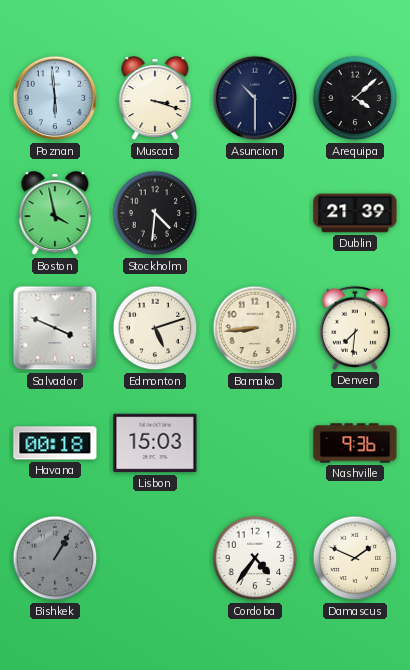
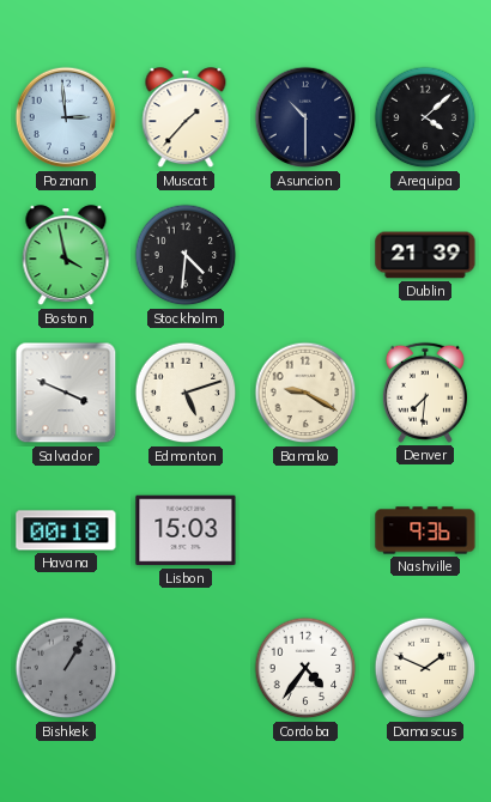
Poznan: 5:59 -> 2:59
Muscat: 3:18 -> 1:37
Bamako: 8:44 -> 9:20
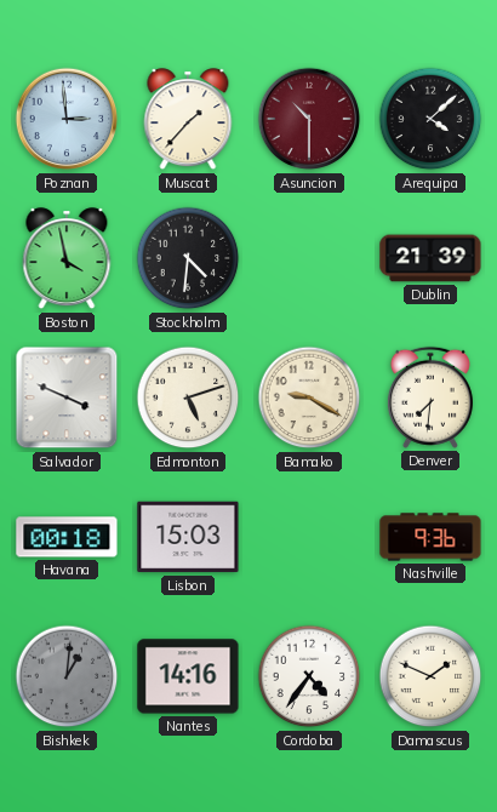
Asuncion dial: navy -> burgundy
Bishkek: 1:05 -> 1:01
Nantes: none -> 14:16
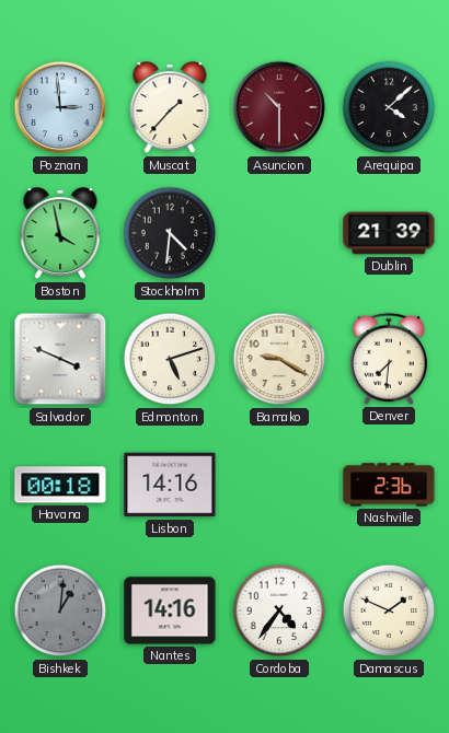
Lisbon: 15:03 -> 14:16
Nashville: 9:36 -> 2:36
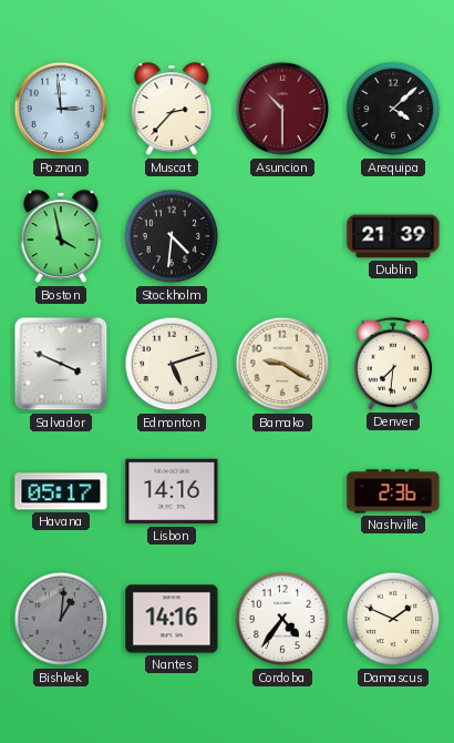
Muscat: 1:37 -> 2:37
Havana: 00:18 -> 05:17
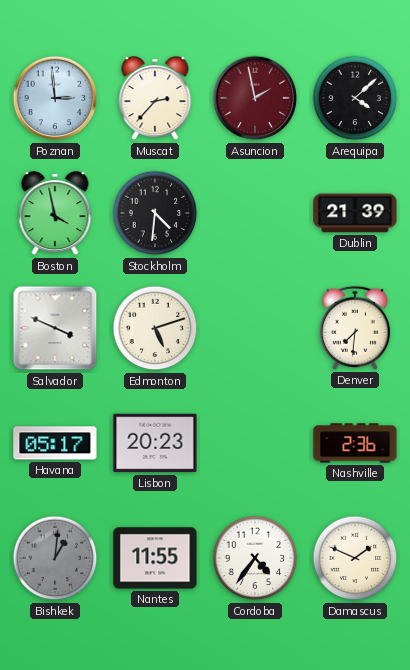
Asuncion: 10:30 -> 1:58
Bamako: 9:20 -> none
Lisbon: 14:16 -> 20:23
Nantes: 14:16 -> 11:55
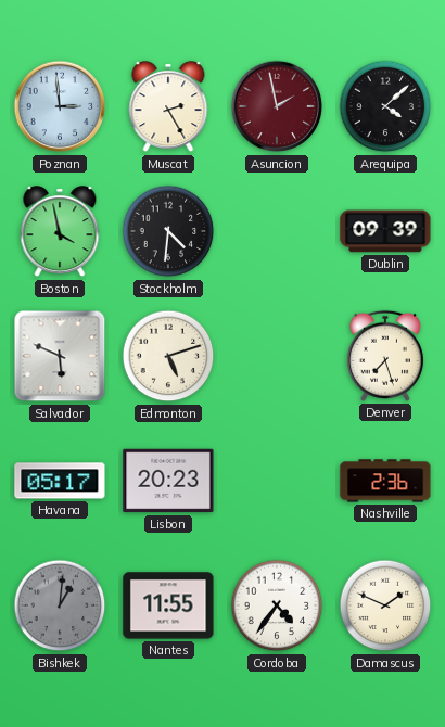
Muscat: 2:37 -> 2:25
Dublin: 21:39 -> 09:39
Salvador: 3:49 -> 5:49
Denver: 7:31 -> 7:27
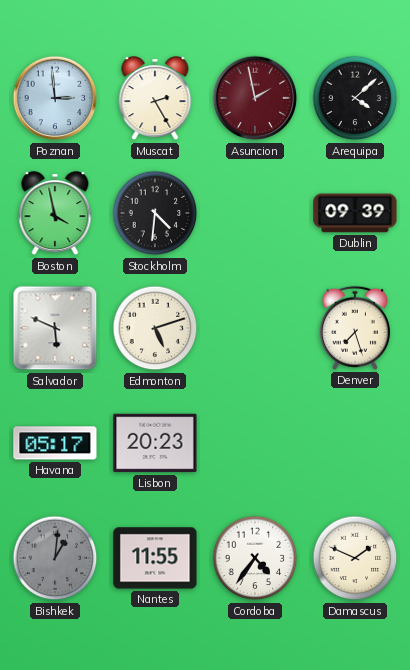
Nashville: 2:36 -> none
